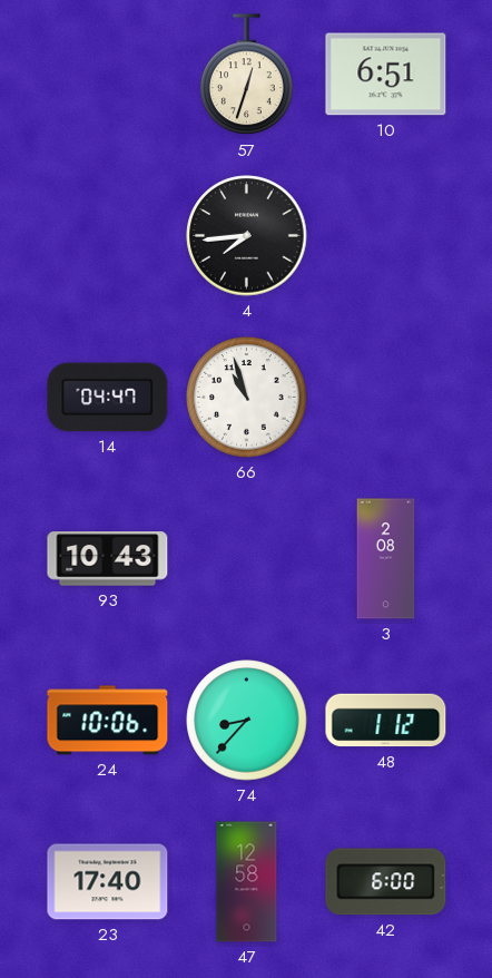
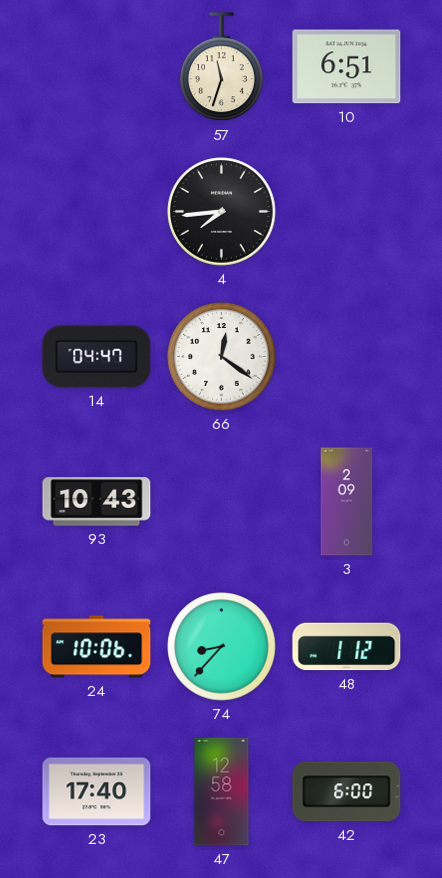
57: 12:33 -> 11:33
66: 10:57 -> 12:21
3: 2:08 -> 2:09
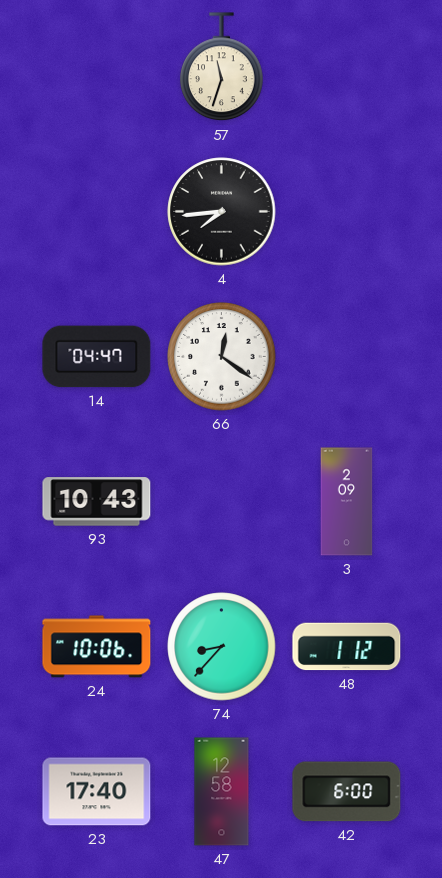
10: 6:51 -> none
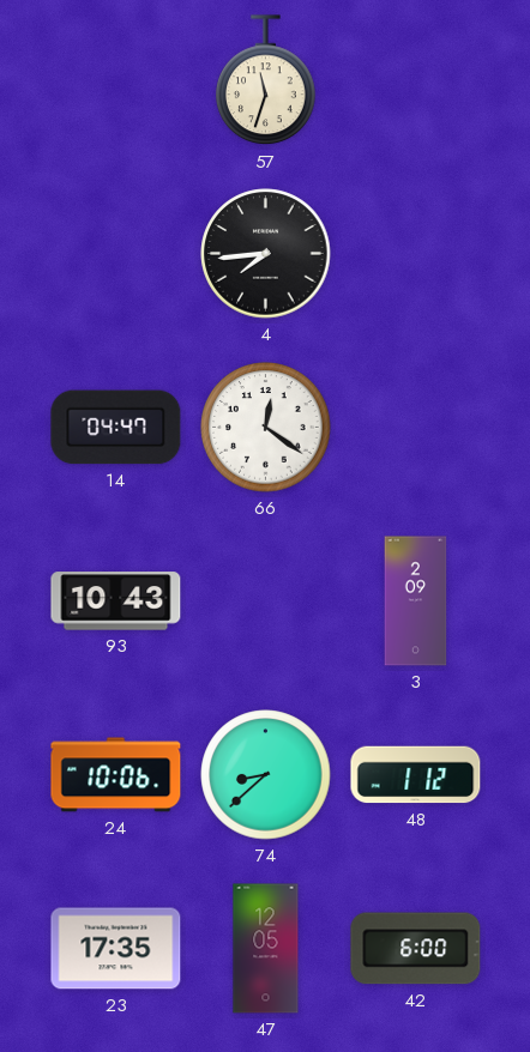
74: 8:37 -> 8:38
23: 17:40 -> 17:35
47: 12:58 -> 12:05
